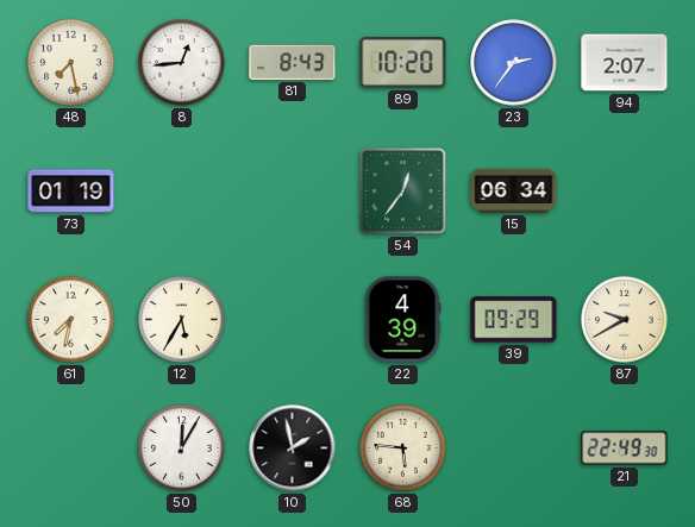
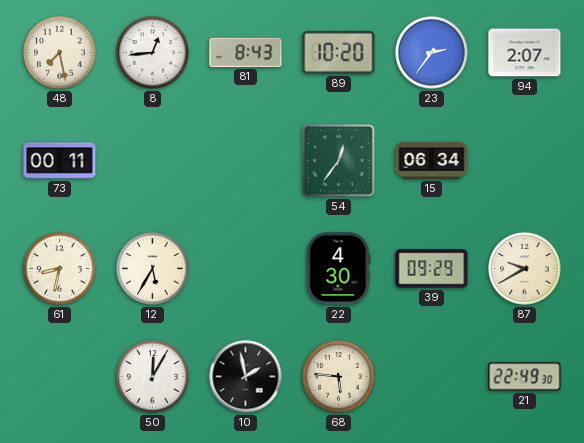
73: 01:19 -> 00:11
61: 7:32 -> 8:32
22: 4:39 -> 4:30
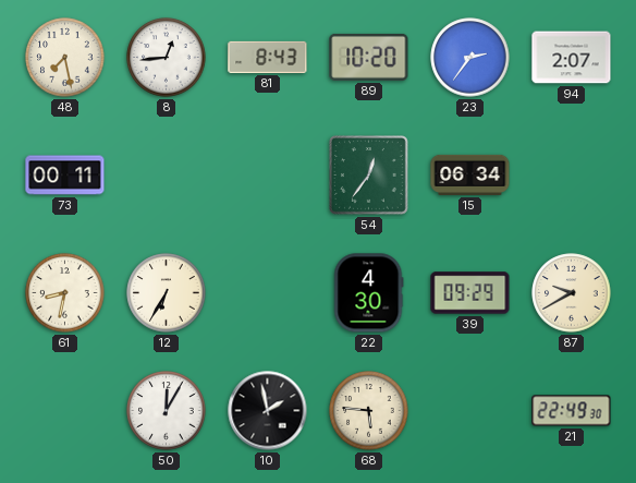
12: 5:35 -> 6:35
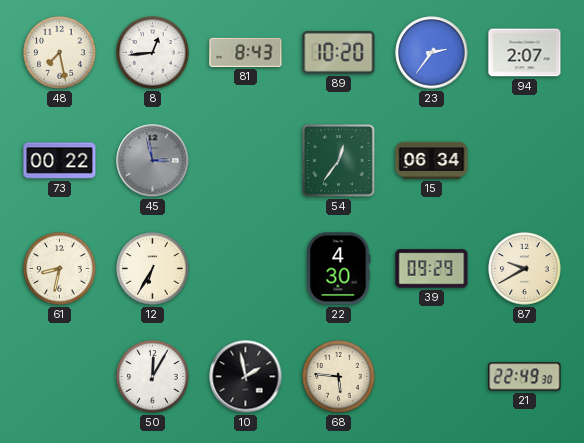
73: 00:11 -> 00:22
45: none -> 2:58
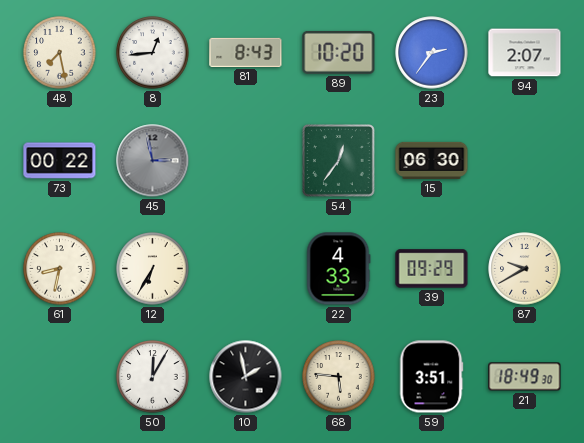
15: 06:34 -> 06:30
22: 4:30 -> 4:33
59: none -> 3:51
21: 22:49 -> 18:49
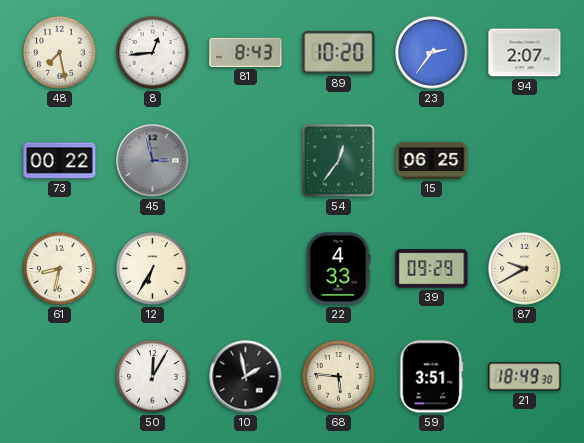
15: 06:30 -> 06:25
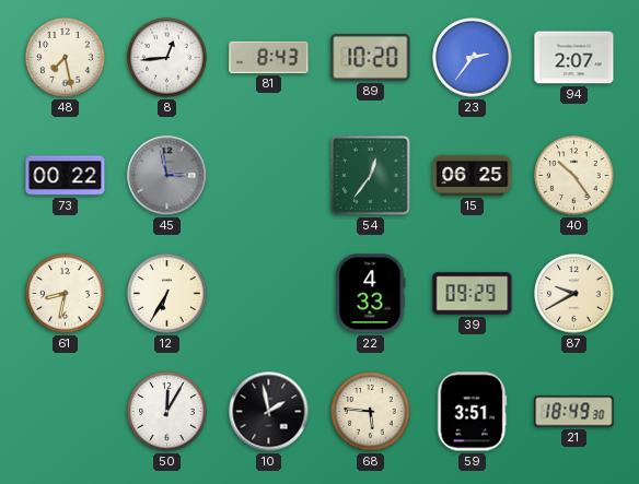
40: none -> 10:24
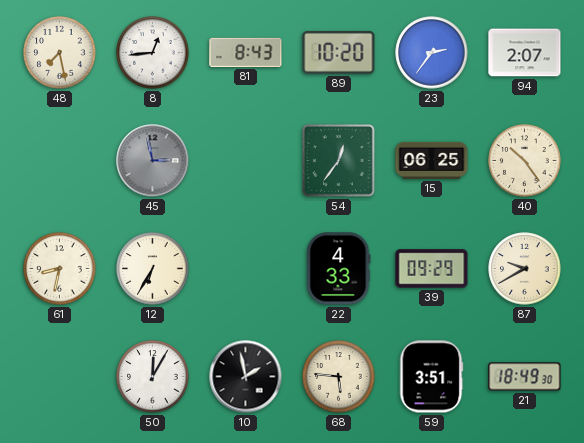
73: 00:22 -> none
